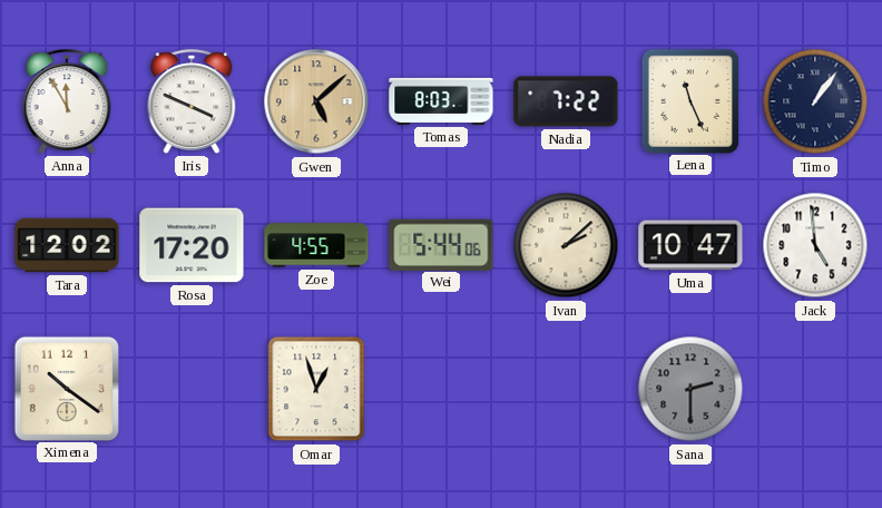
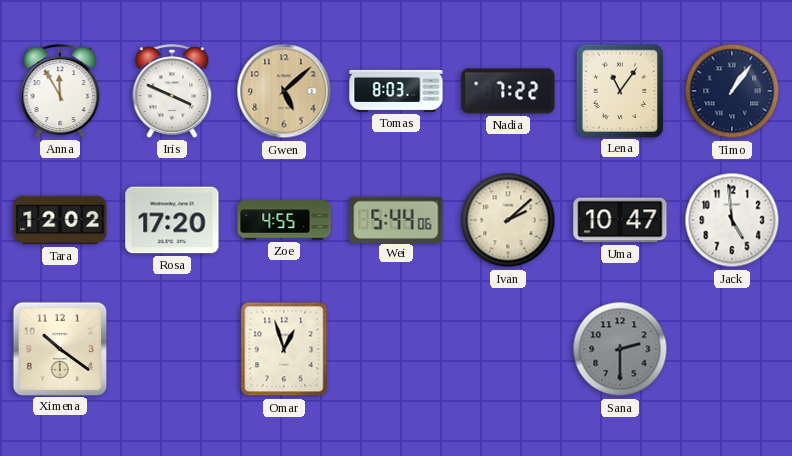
Lena: 11:26 -> 11:06
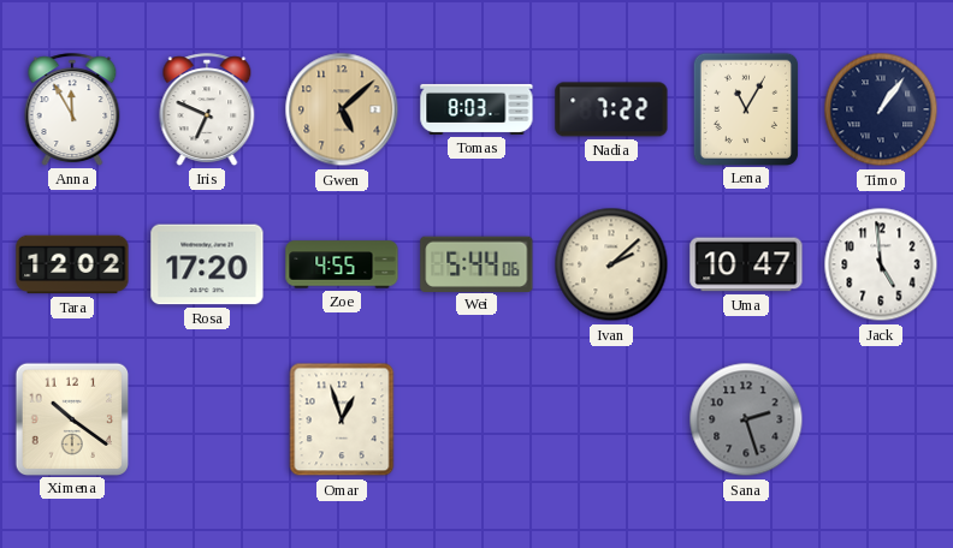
Iris: 3:49 -> 6:49
Lena: 11:06 -> 11:05
Sana: 2:30 -> 2:27
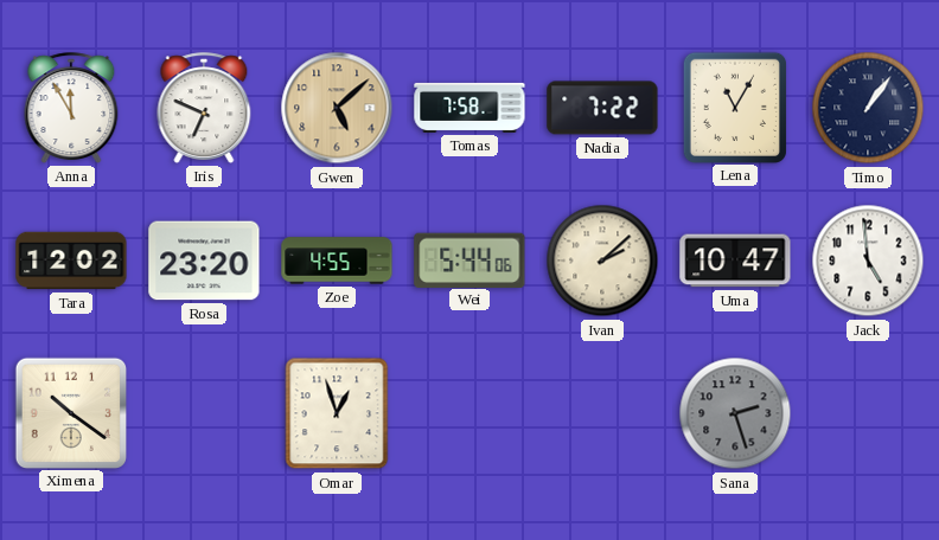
Tomas: 8:03 -> 7:58
Rosa: 17:20 -> 23:20
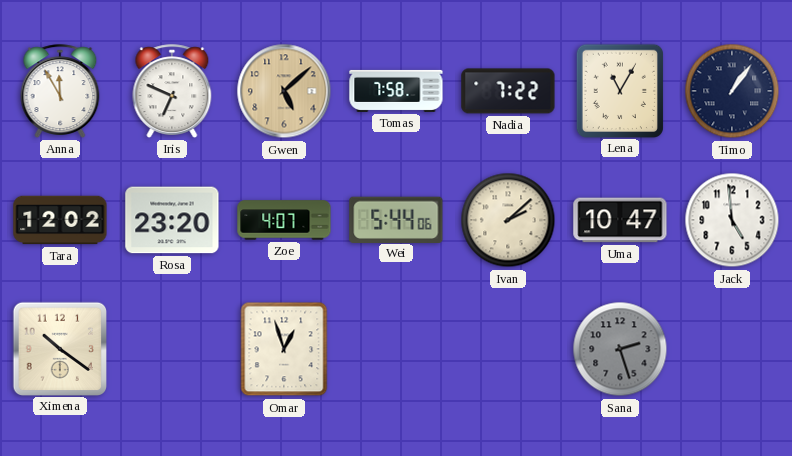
Zoe: 4:55 -> 4:07
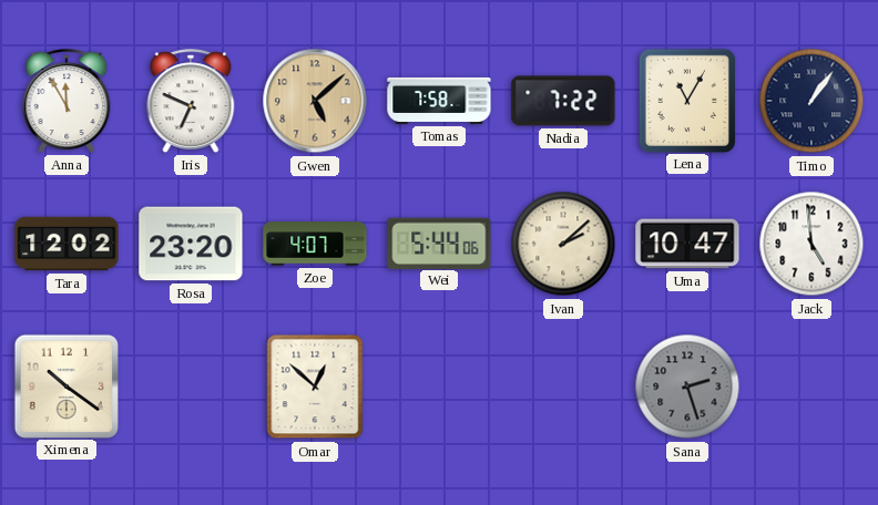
Omar: 12:57 -> 12:52
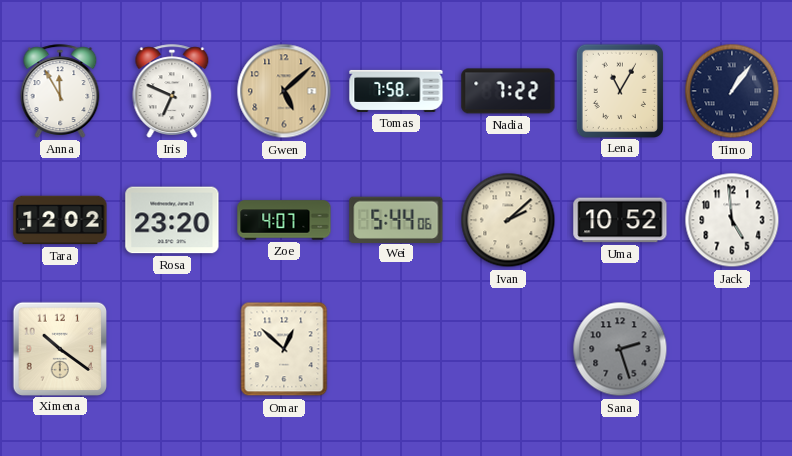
Uma: 10:47 -> 10:52
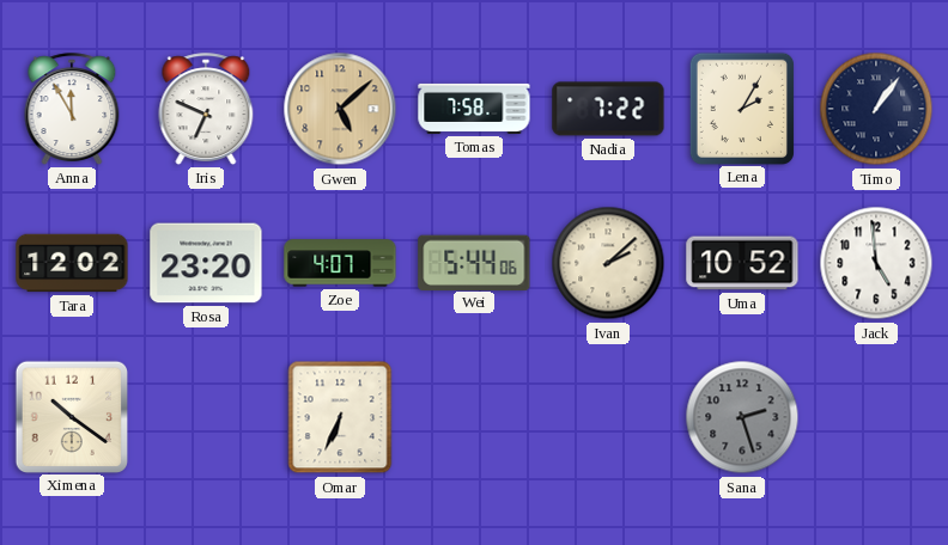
Lena: 11:05 -> 2:05
Omar: 12:52 -> 6:34
